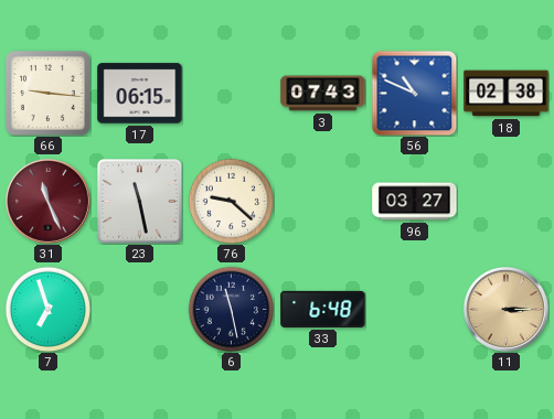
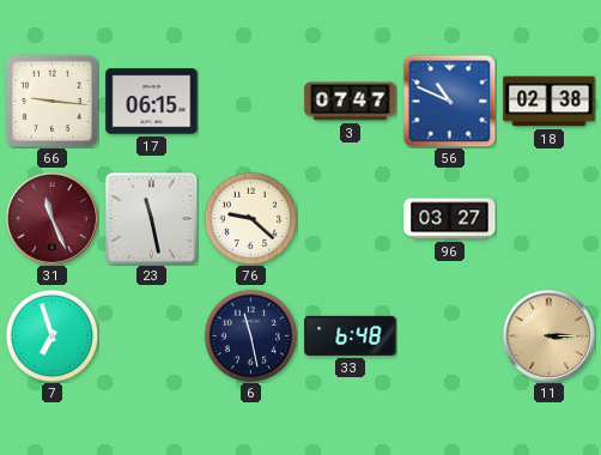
3: 07:43 -> 07:47
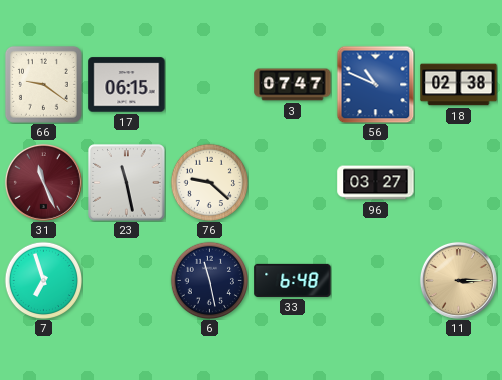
66: 9:16 -> 9:21
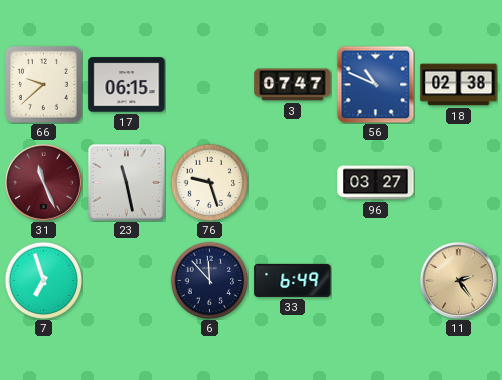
66: 9:21 -> 9:38
76: 9:22 -> 9:27
6: 11:28 -> 11:53
33: 6:48 -> 6:49
11: 3:15 -> 2:24
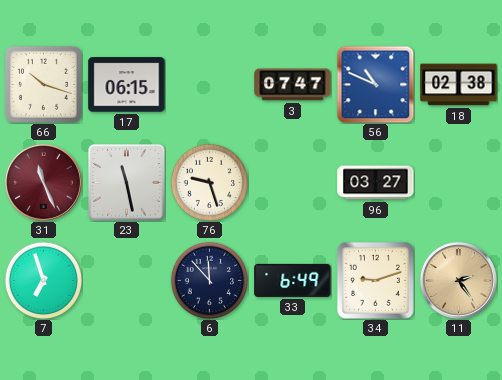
66: 9:38 -> 10:18
34: none -> 9:12
